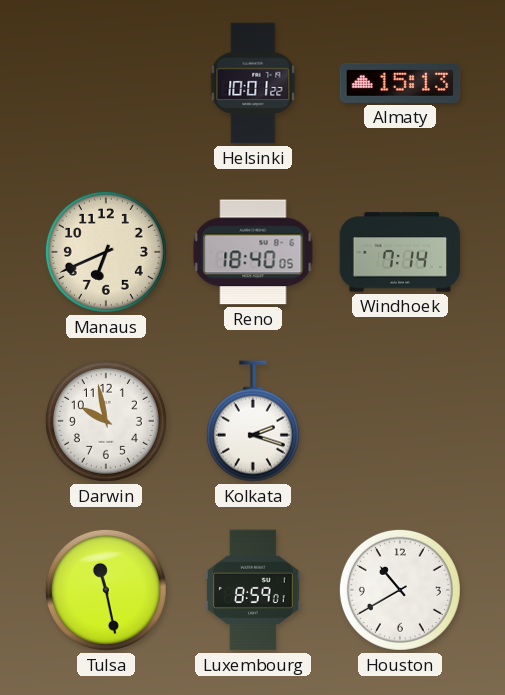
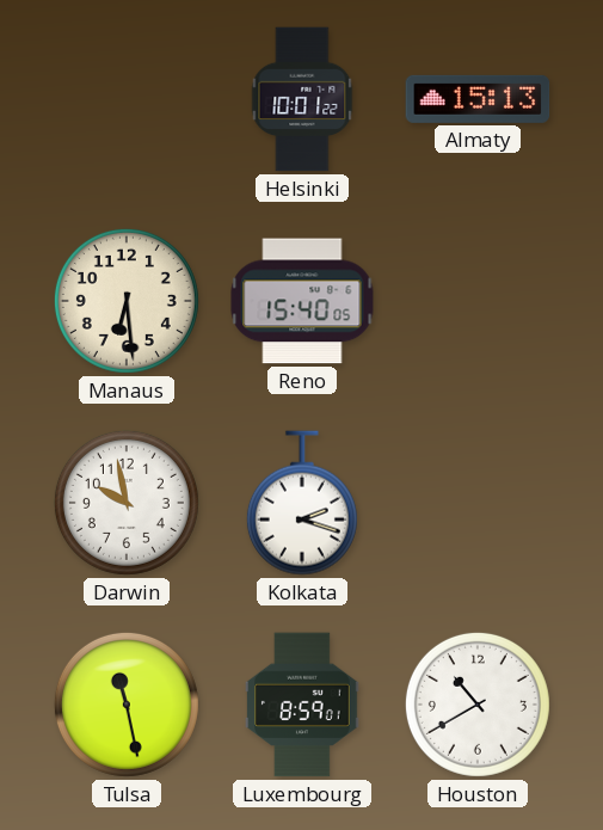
Manaus: 6:41 -> 6:29
Reno: 18:40 -> 15:40
Windhoek: 7:14 -> none
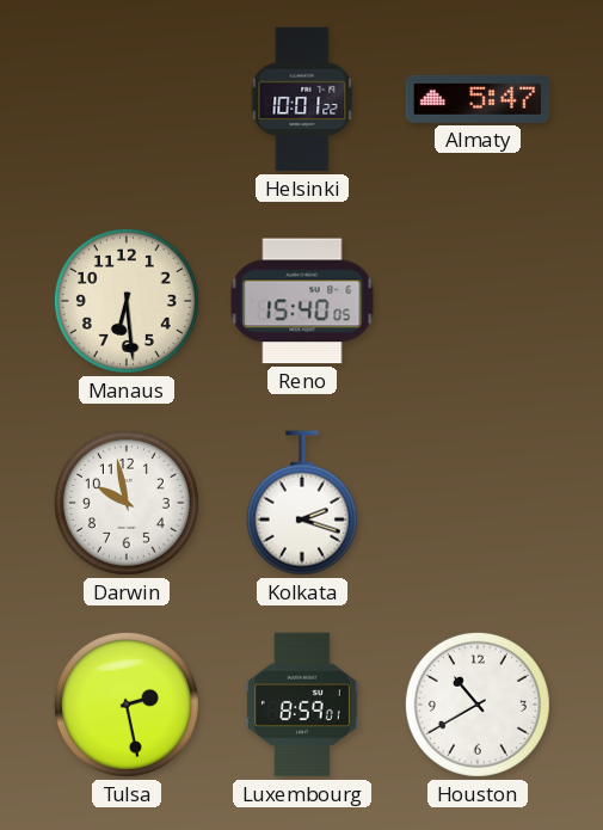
Almaty: 15:13 -> 5:47
Tulsa: 11:28 -> 2:28
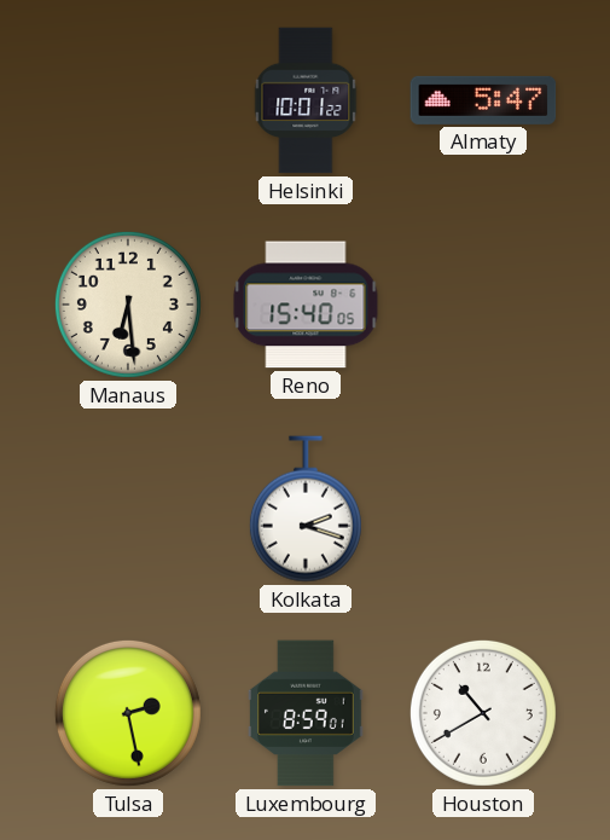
Darwin: 9:58 -> none
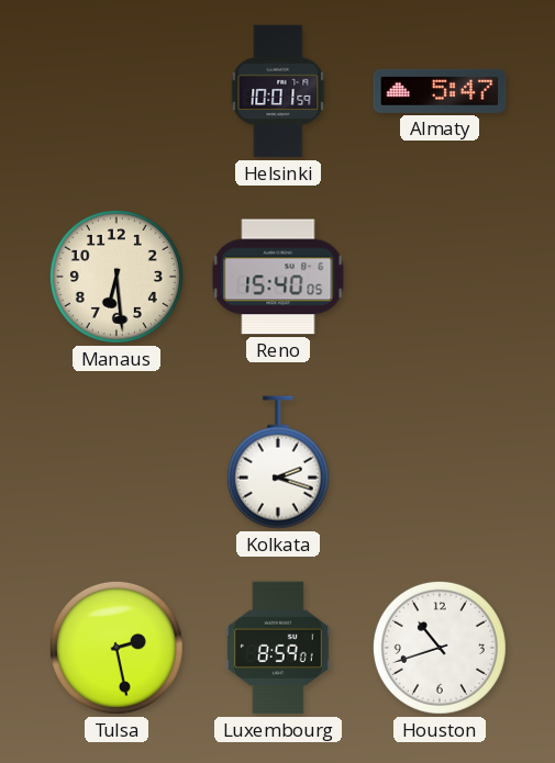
Helsinki: 10:01:22 -> 10:01:59
Houston: 10:40 -> 10:42
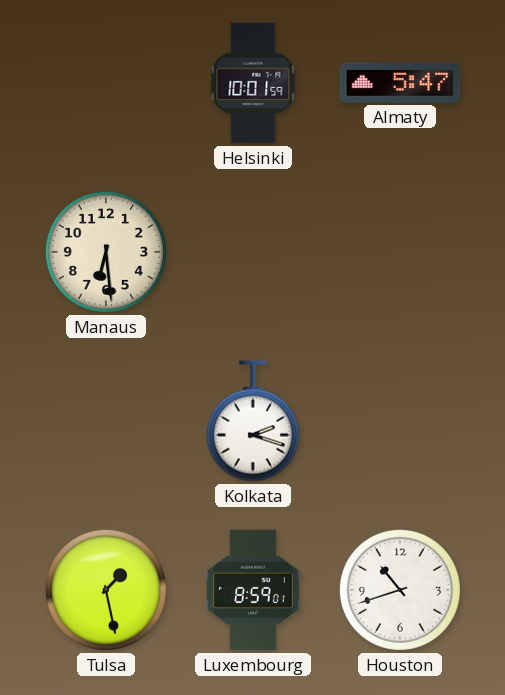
Reno: 15:40 -> none
Tulsa: 2:28 -> 1:28
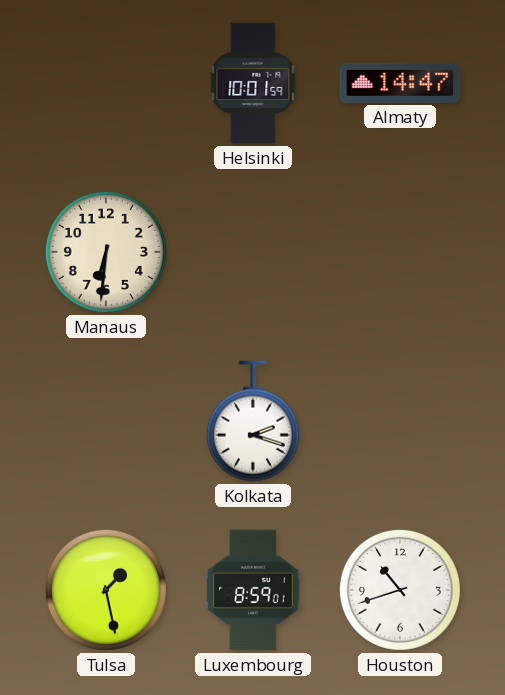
Almaty: 5:47 -> 14:47
Manaus: 6:29 -> 6:31
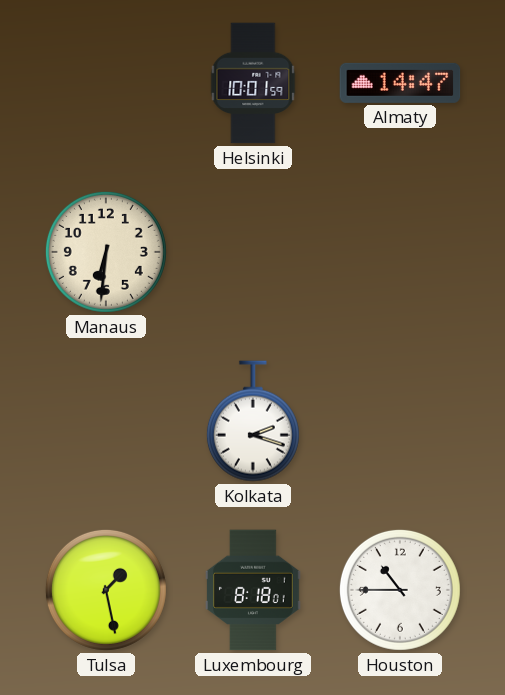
Luxembourg: 8:59 -> 8:18
Houston: 10:42 -> 10:45
